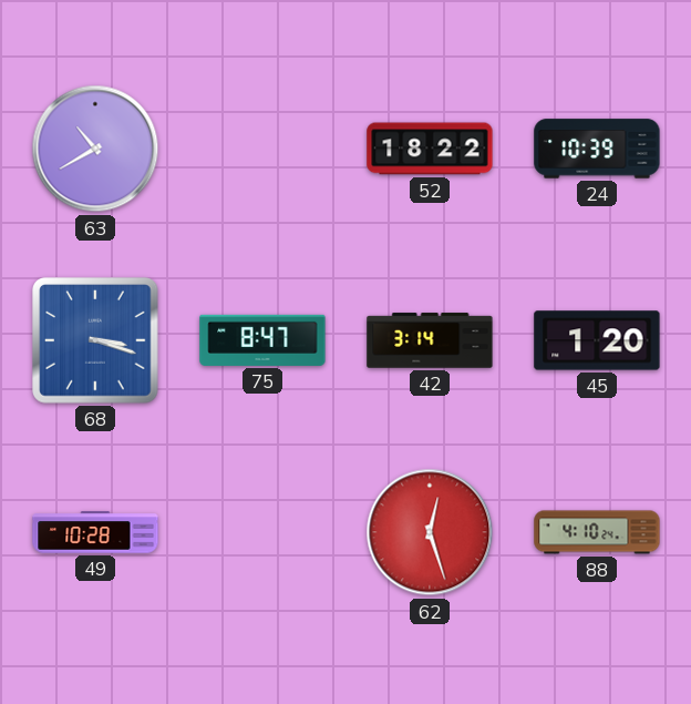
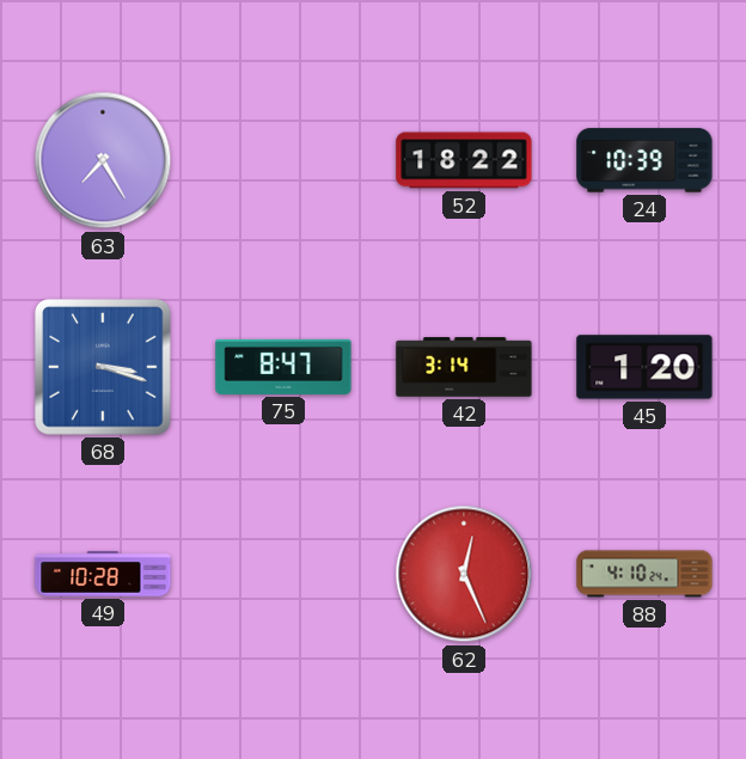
63: 10:40 -> 7:25
62: 12:27 -> 12:26
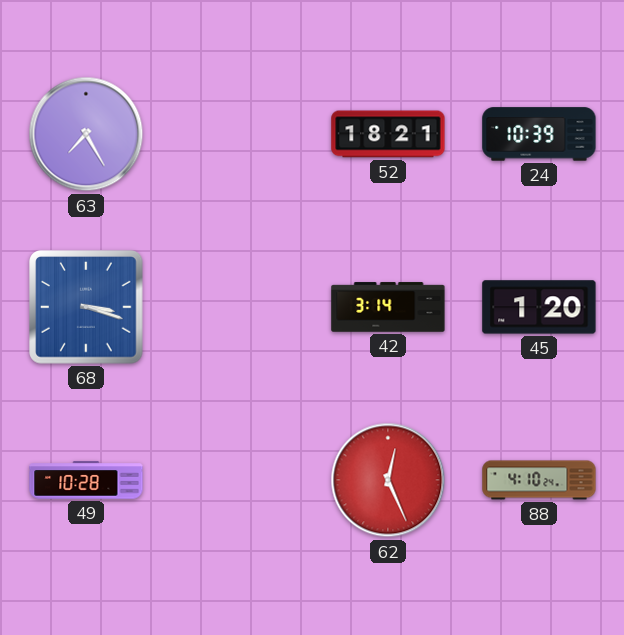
52: 18:22 -> 18:21
75: 8:47 -> none
